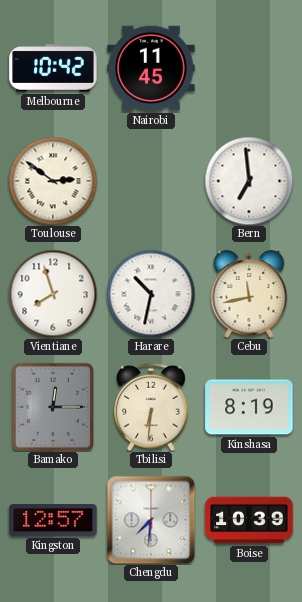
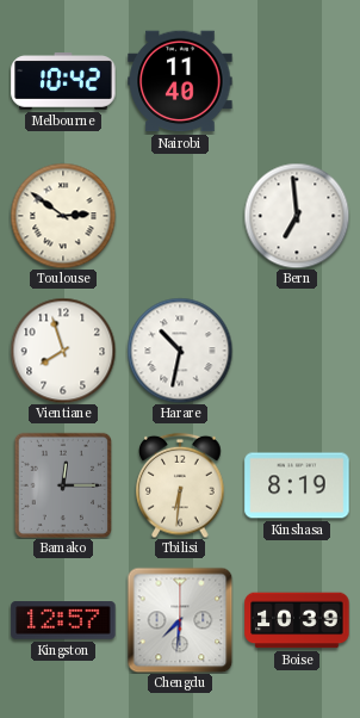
Nairobi: 11:45 -> 11:40
Cebu: 11:43 -> none
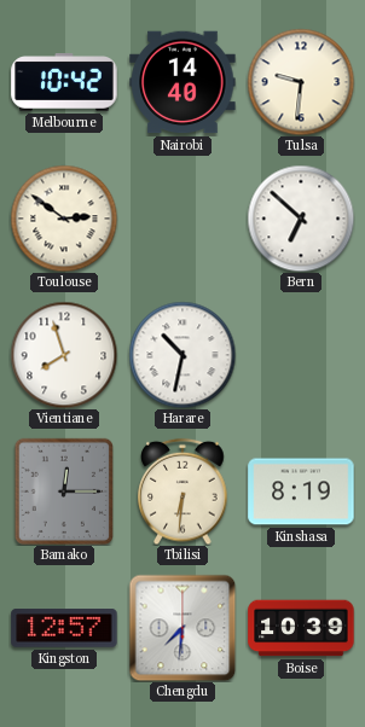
Nairobi: 11:40 -> 14:40
Tulsa: none -> 9:31
Bern: 6:59 -> 6:52
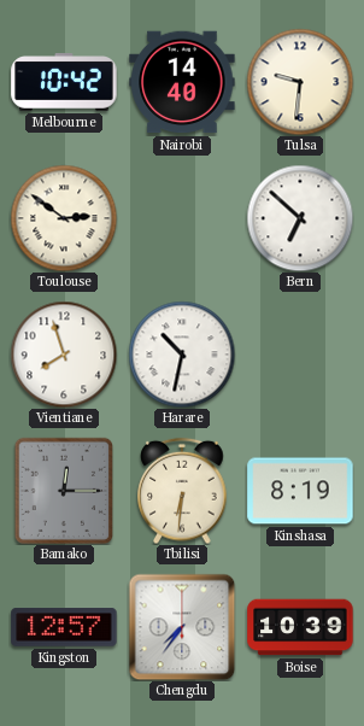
Chengdu: 7:31 -> 7:36
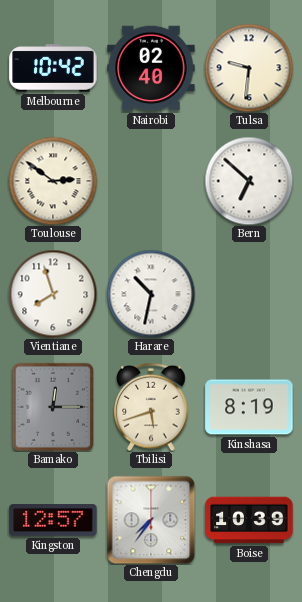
Nairobi: 14:40 -> 02:40
Tbilisi: 6:31 -> 5:42
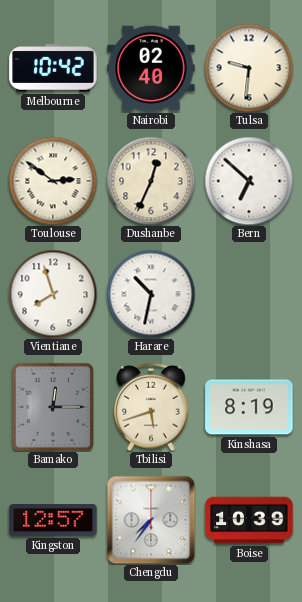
Dushanbe: none -> 12:34
